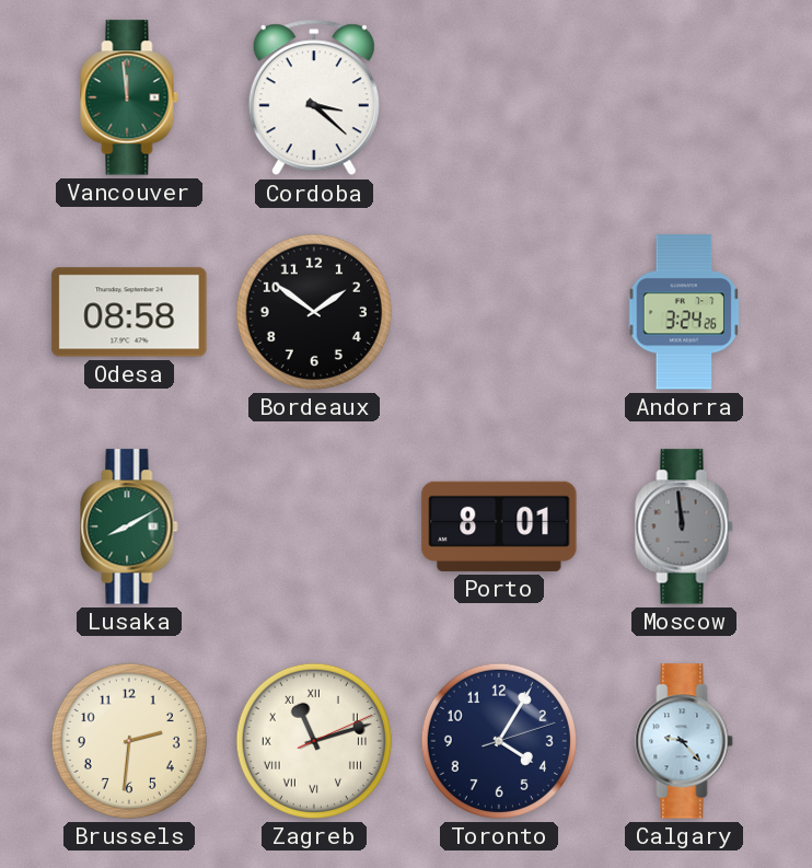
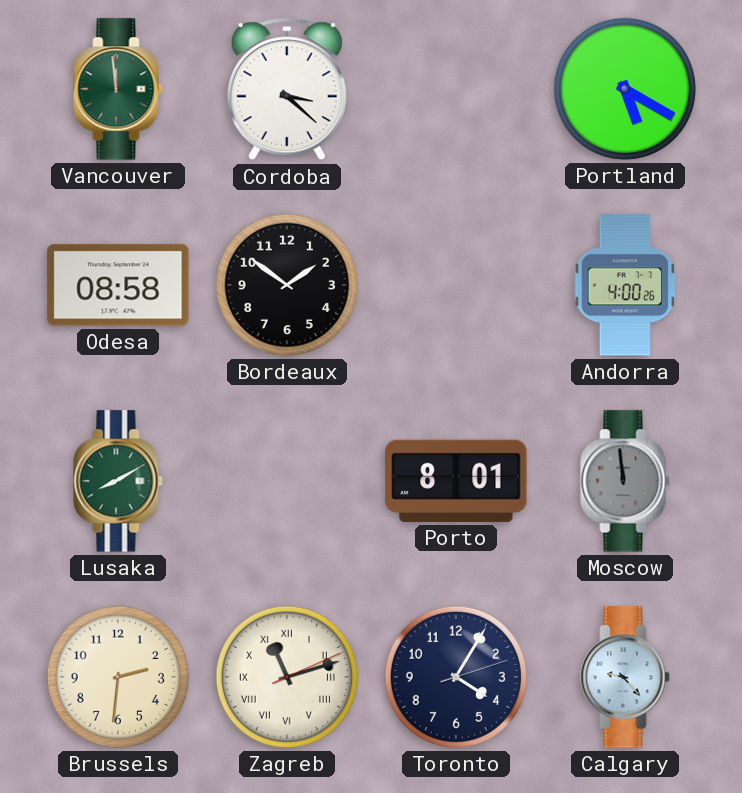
Portland: none -> 5:20
Andorra: 3:24 -> 4:00
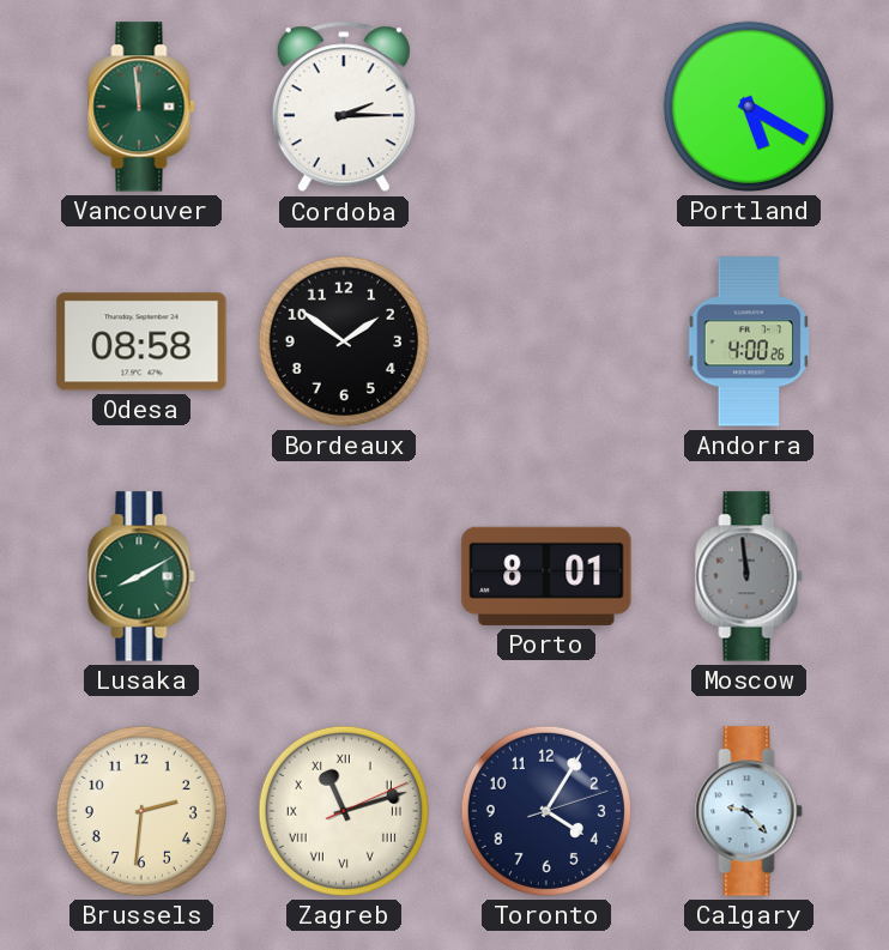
Cordoba: 3:22 -> 2:15
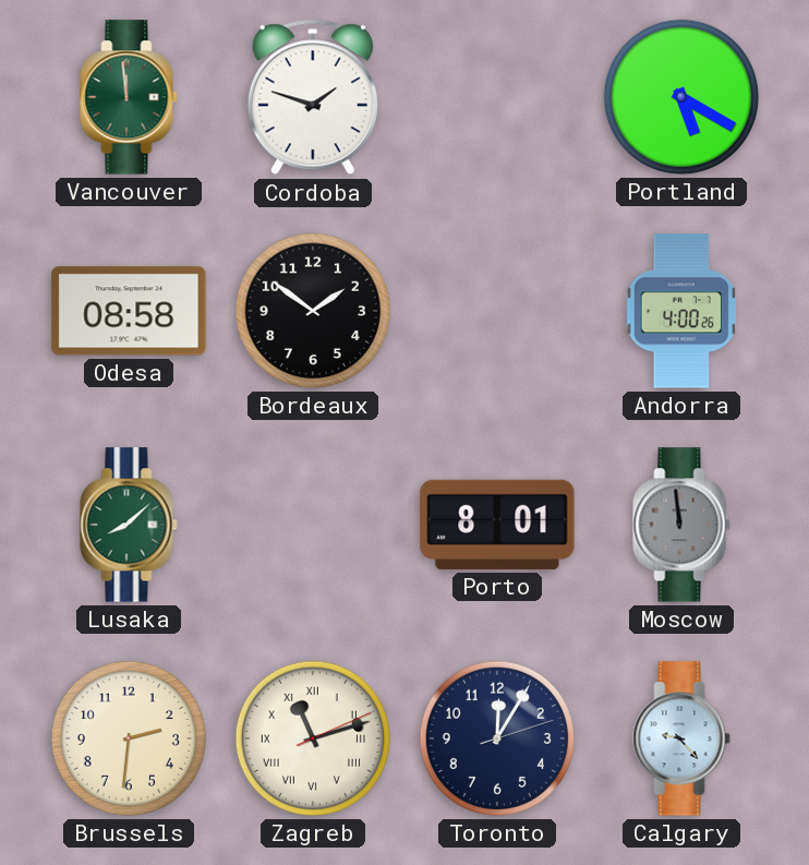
Cordoba: 2:15 -> 1:48
Lusaka: 8:10 -> 8:08
Toronto: 4:05 -> 12:05
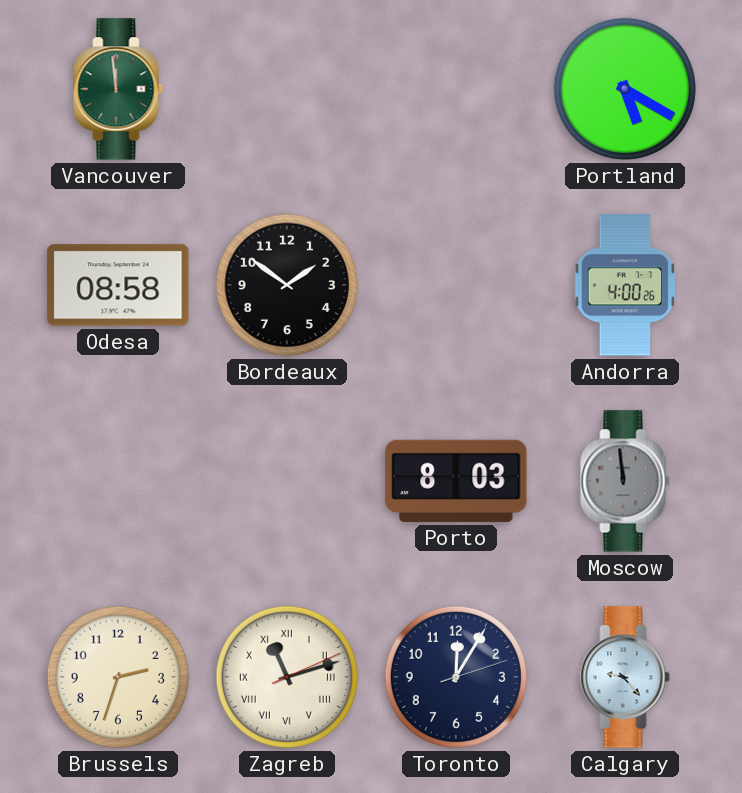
Cordoba: 1:48 -> none
Lusaka: 8:08 -> none
Porto: 8:01 -> 8:03
Brussels: 2:31 -> 2:33
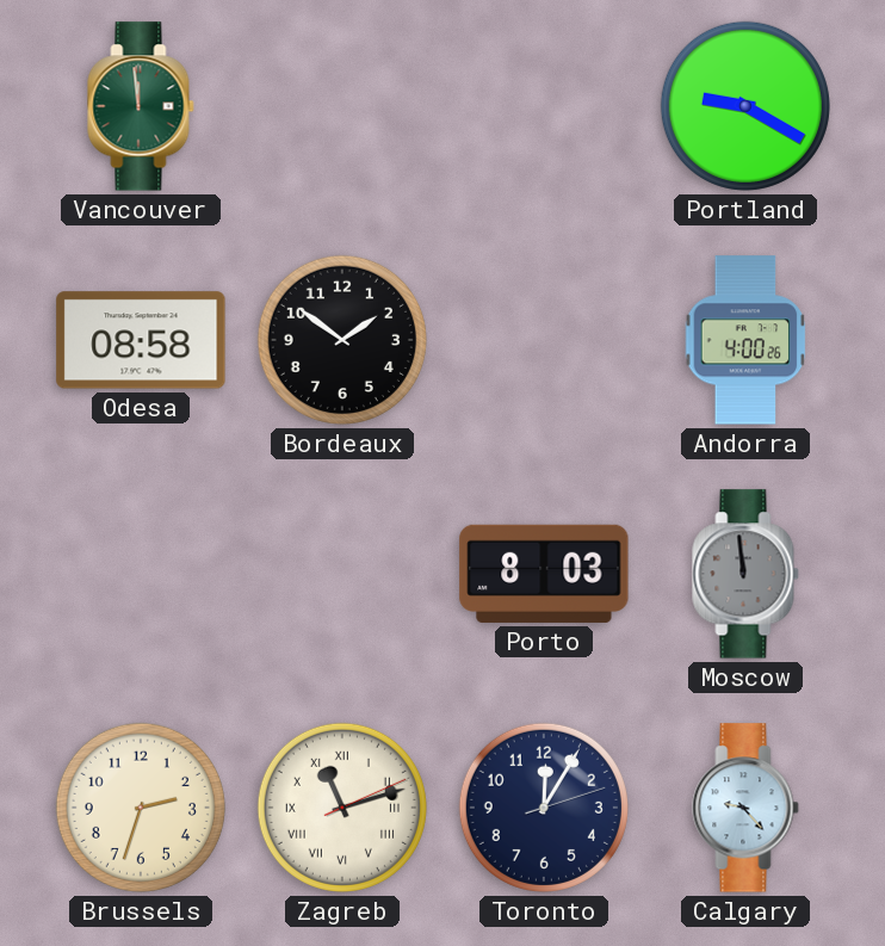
Portland: 5:20 -> 9:20
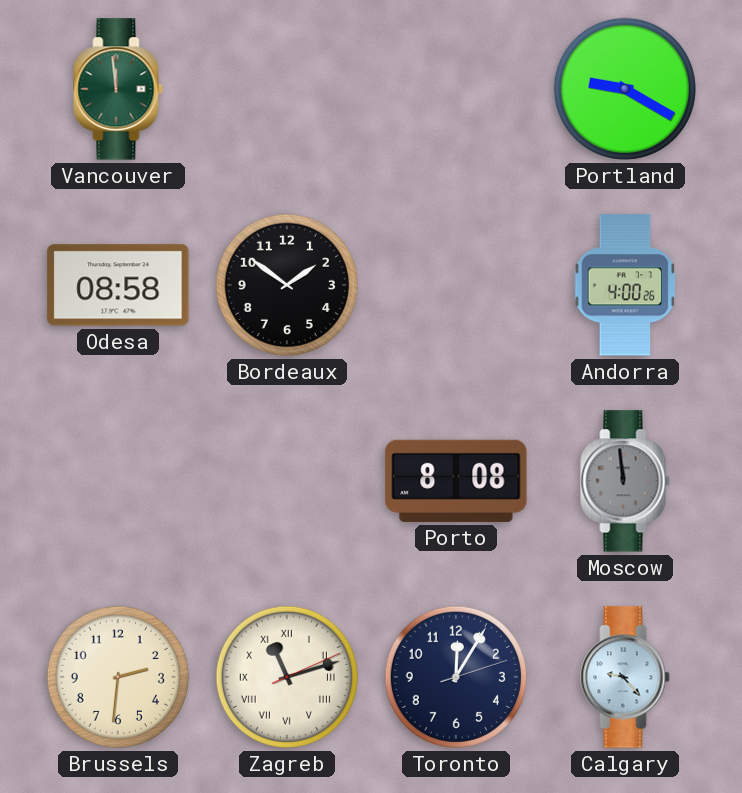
Porto: 8:03 -> 8:08
Brussels: 2:33 -> 2:31
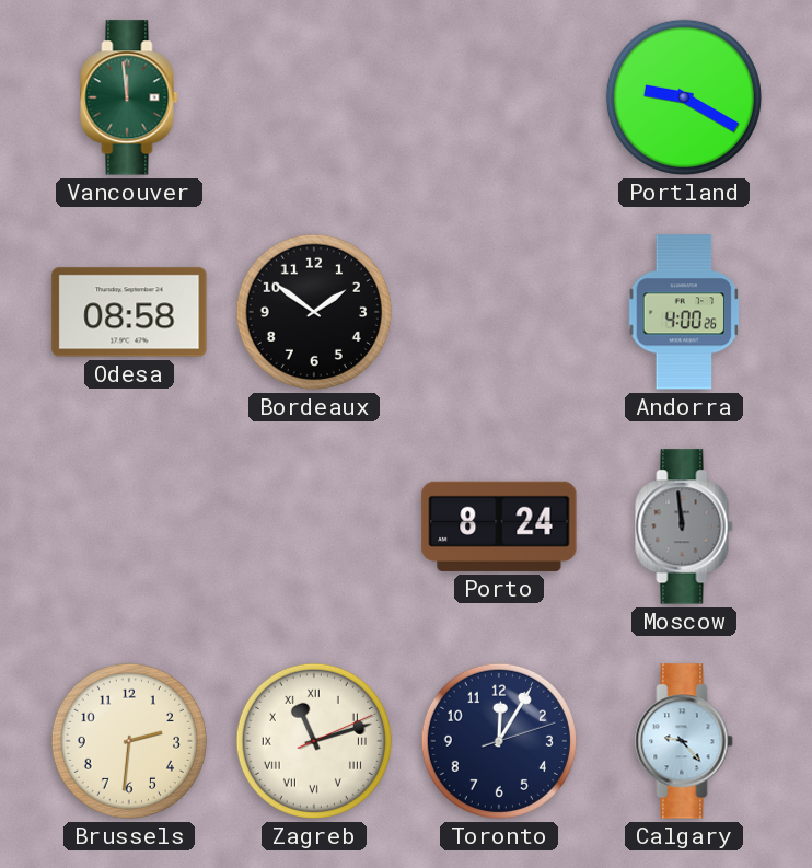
Porto: 8:08 -> 8:24
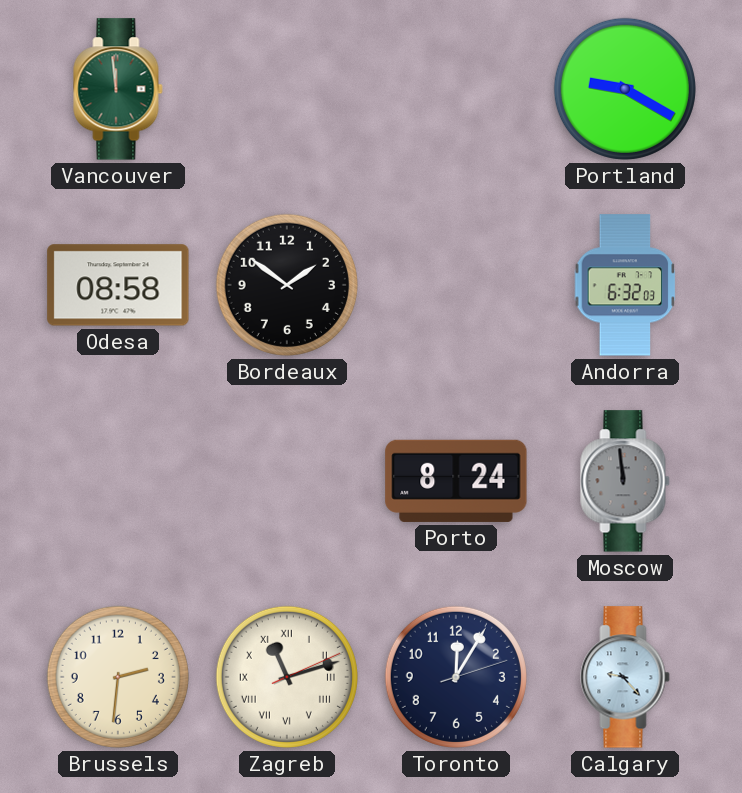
Andorra: 4:00 -> 6:32
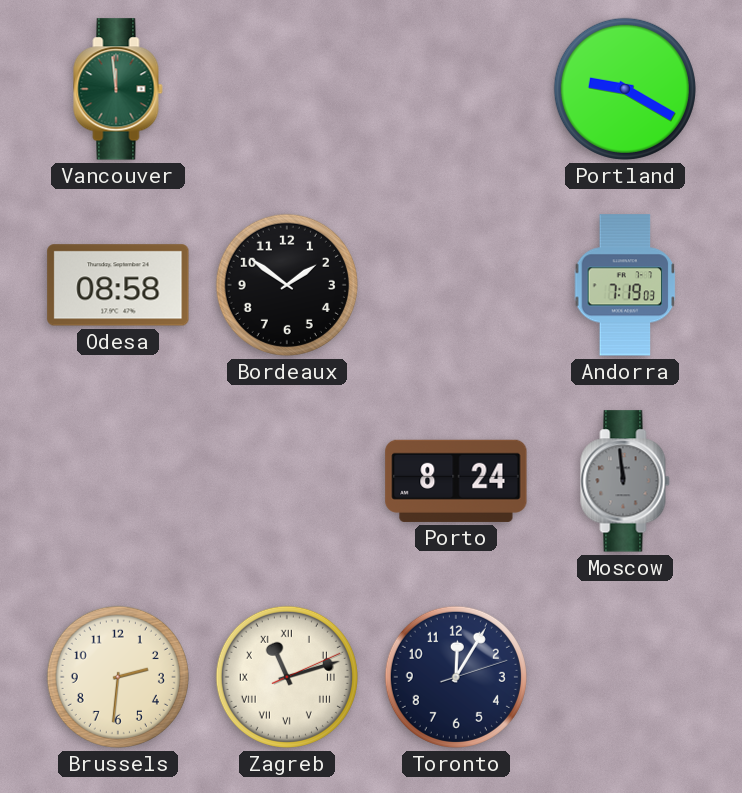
Andorra: 6:32 -> 7:19
Calgary: 9:23 -> none
